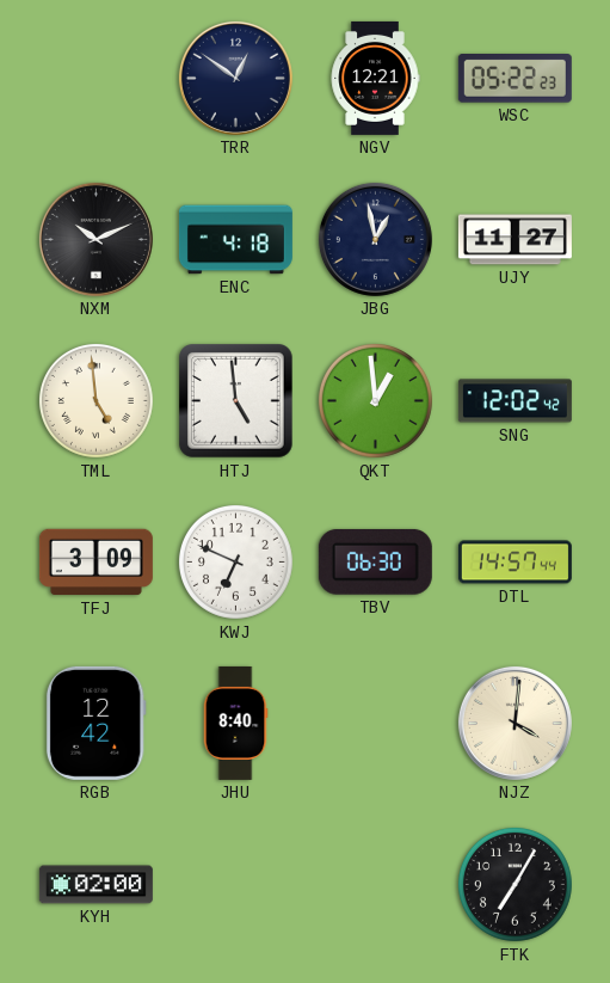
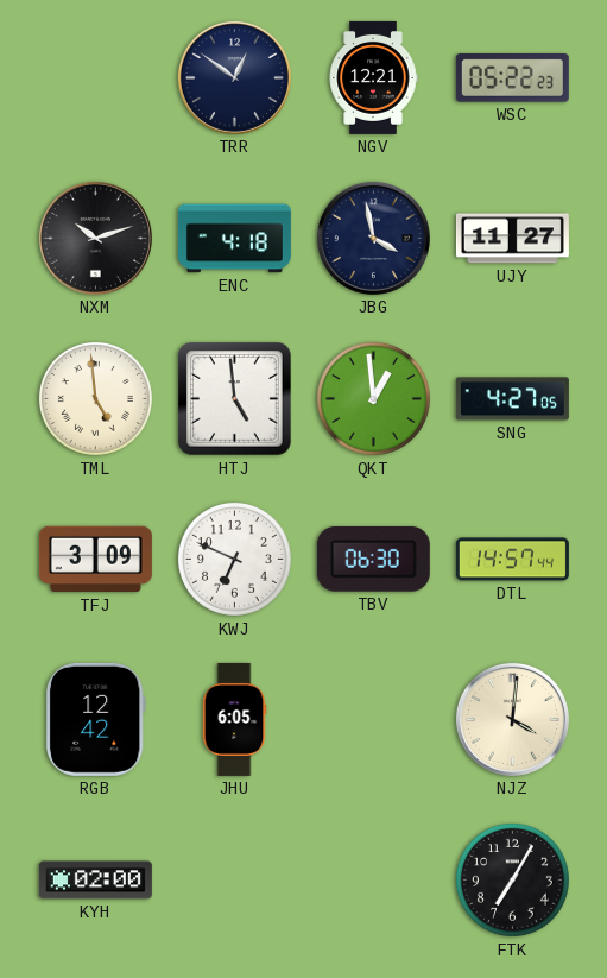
NXM: 10:11 -> 10:12
JBG: 12:58 -> 3:58
SNG: 12:02 -> 4:27
JHU: 8:40 -> 6:05
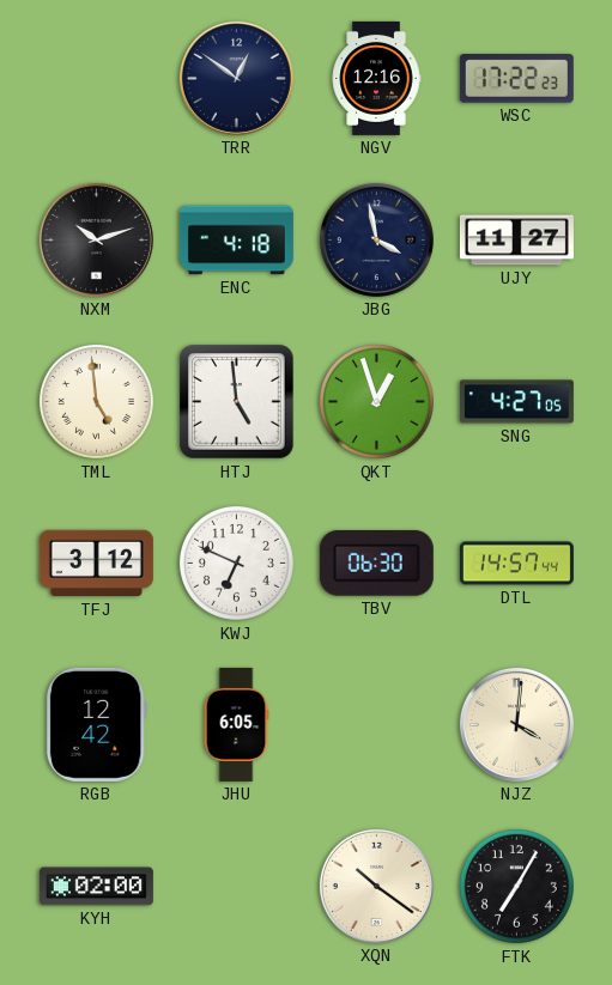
NGV: 12:21 -> 12:16
WSC: 05:22 -> 17:22
QKT: 12:59 -> 12:57
TFJ: 3:09 -> 3:12
XQN: none -> 10:21
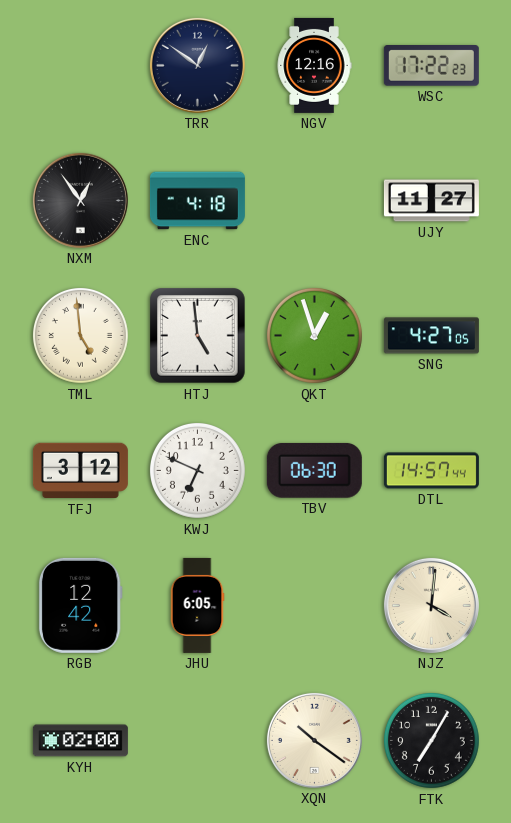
NXM: 10:12 -> 12:54
JBG: 3:58 -> none
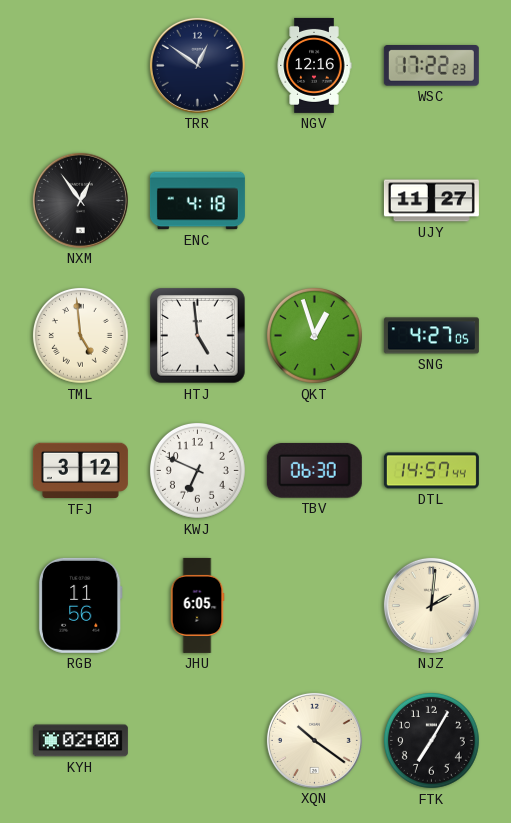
RGB: 12:42 -> 11:56
NJZ: 4:01 -> 2:01
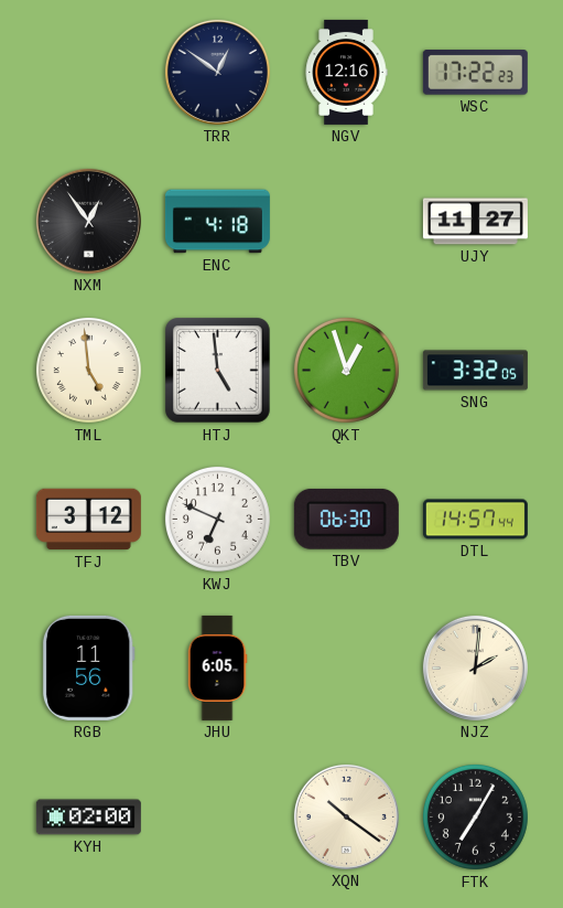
SNG: 4:27 -> 3:32
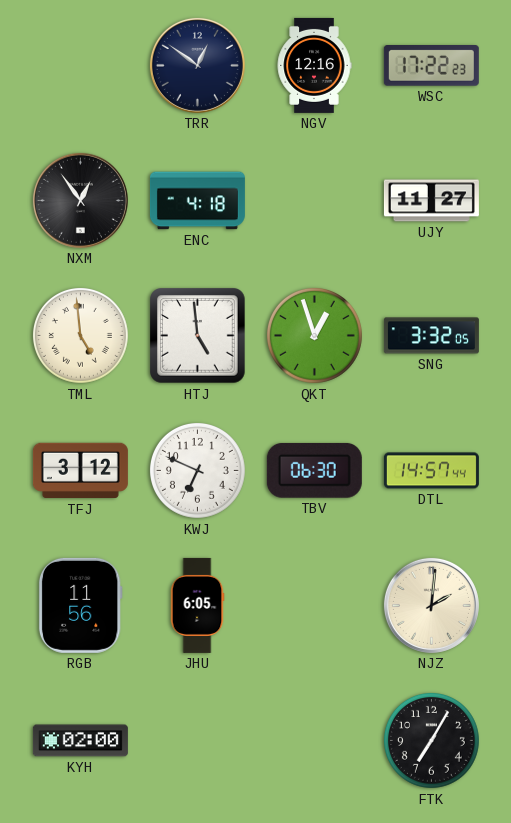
XQN: 10:21 -> none
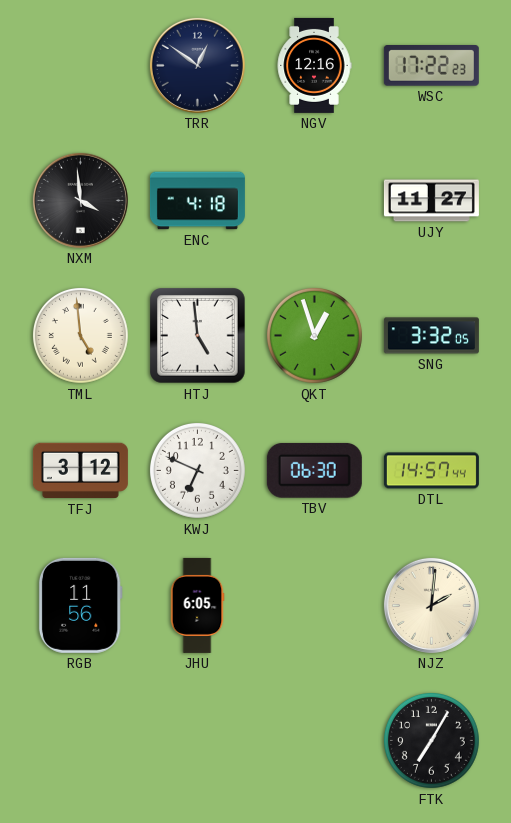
NXM: 12:54 -> 3:59
KYH: 02:00 -> none
